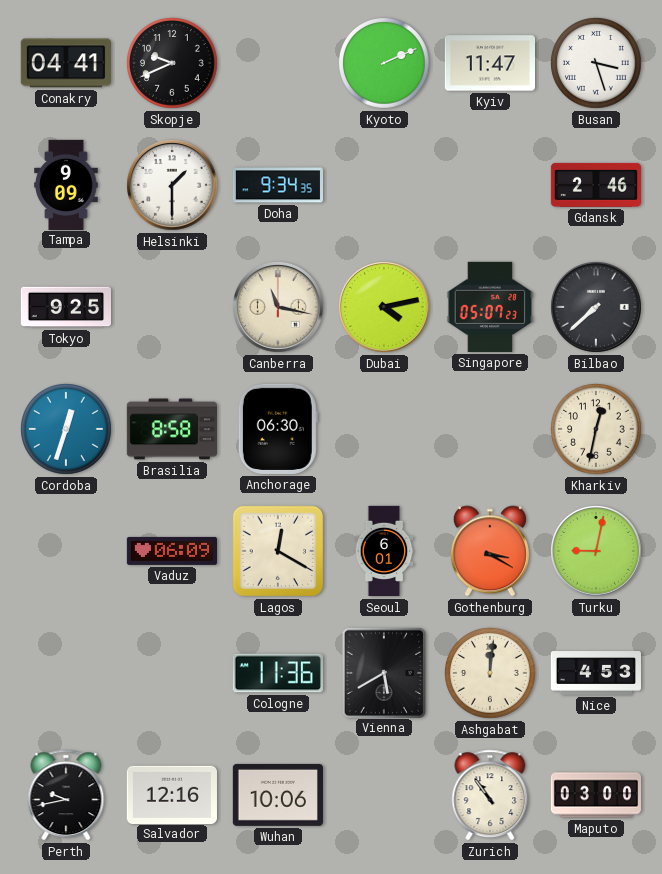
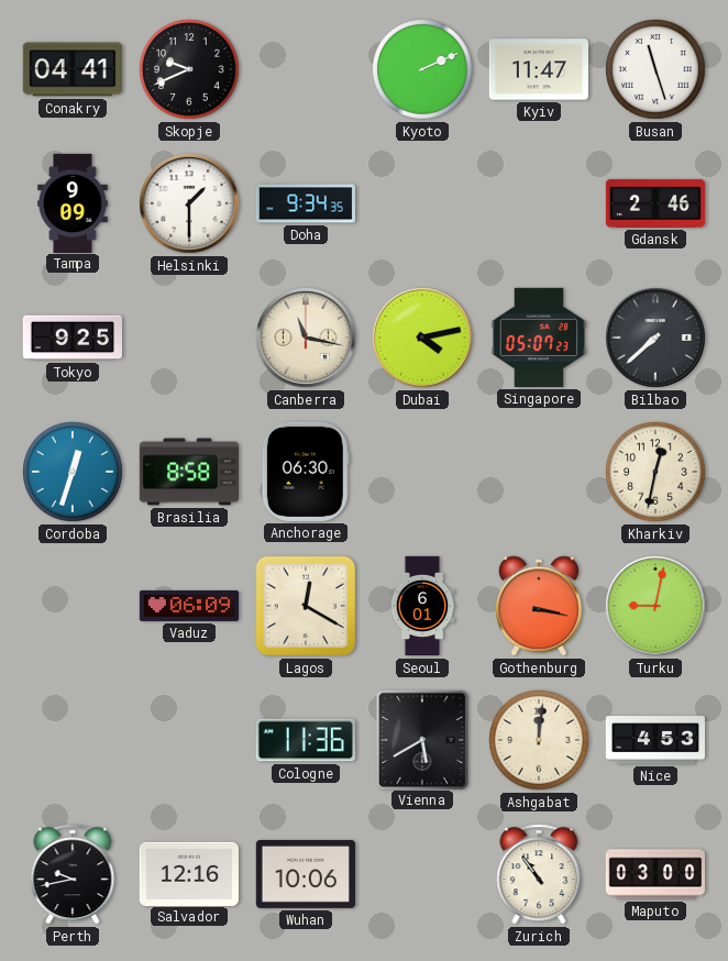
Busan: 3:27 -> 11:27
Gothenburg: 3:20 -> 3:17
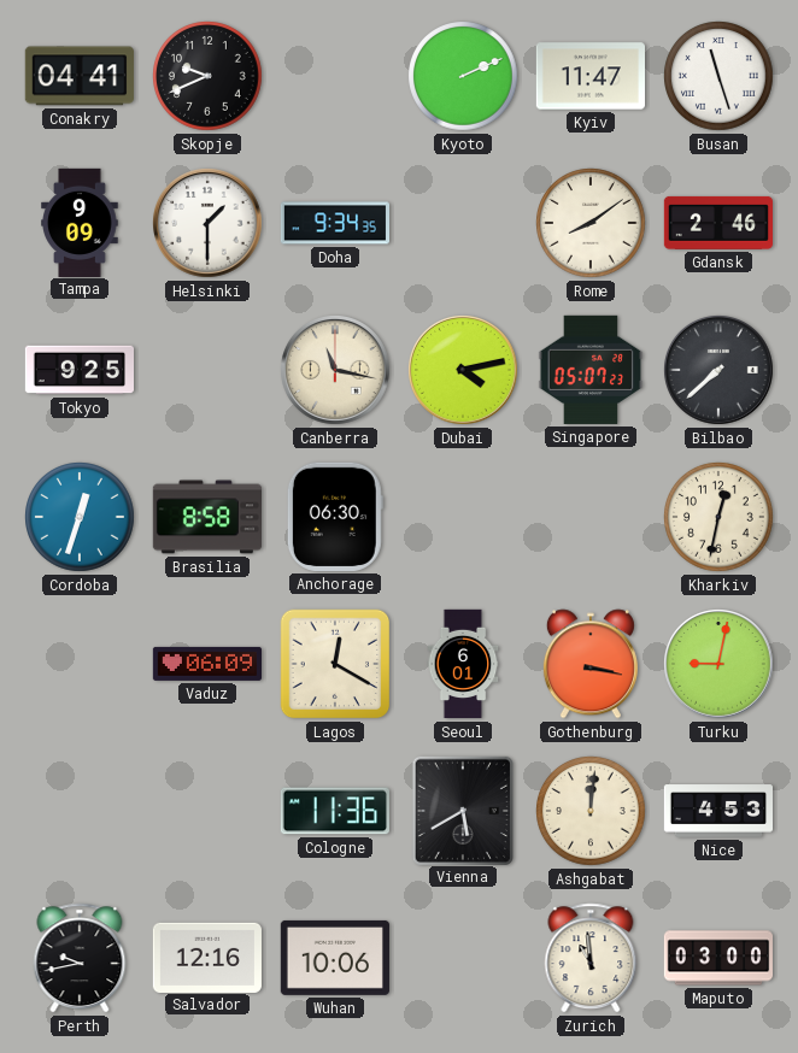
Rome: none -> 8:09
Zurich: 10:54 -> 10:59
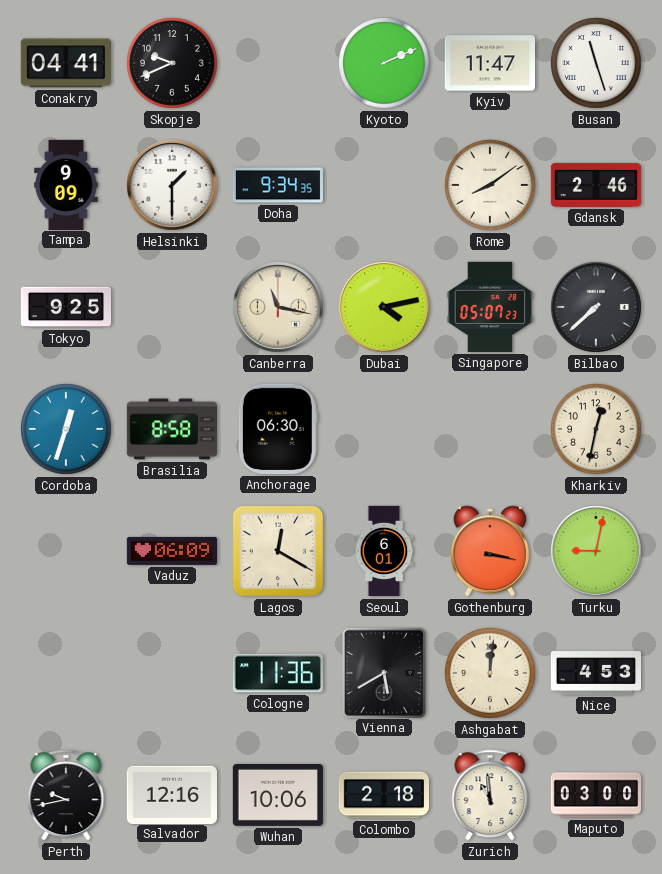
Colombo: none -> 2:18
